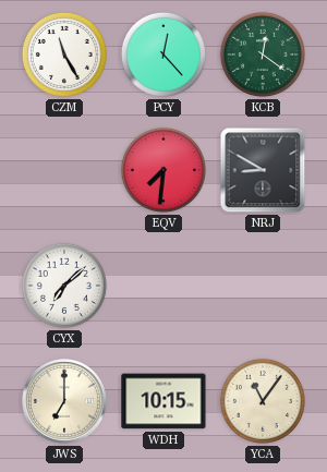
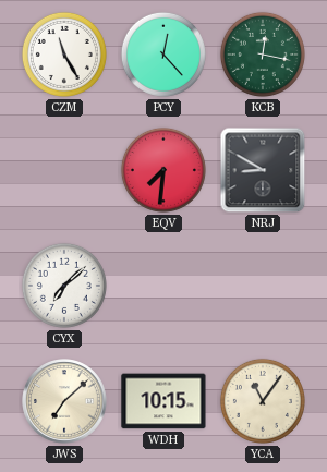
KCB: 12:21 -> 12:17
JWS: 7:00 -> 7:08
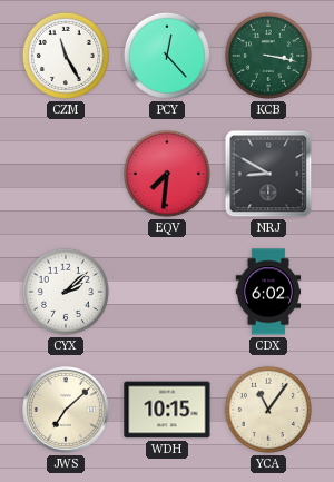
KCB: 12:17 -> 3:17
CYX: 7:08 -> 2:08
CDX: none -> 6:02
